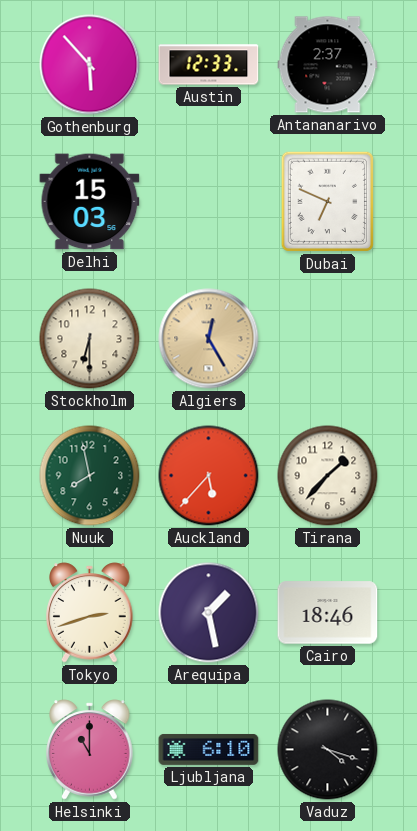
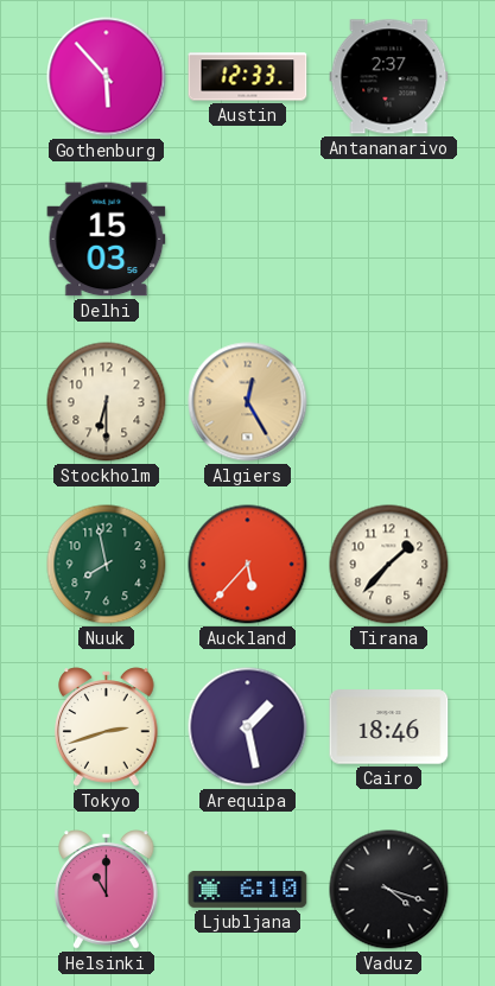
Dubai: 6:49 -> none
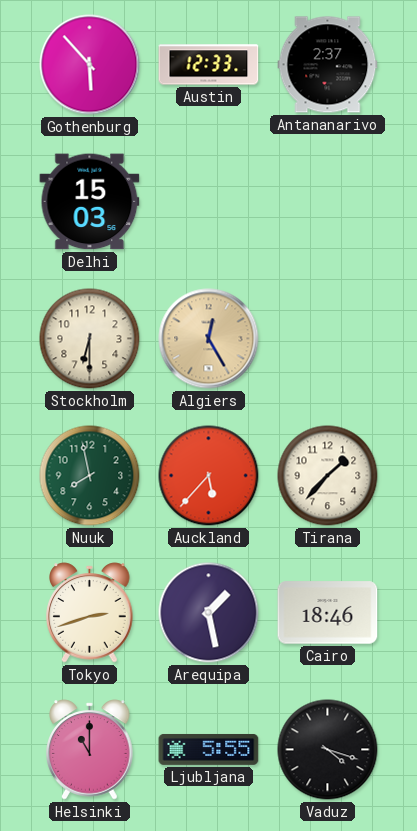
Ljubljana: 6:10 -> 5:55
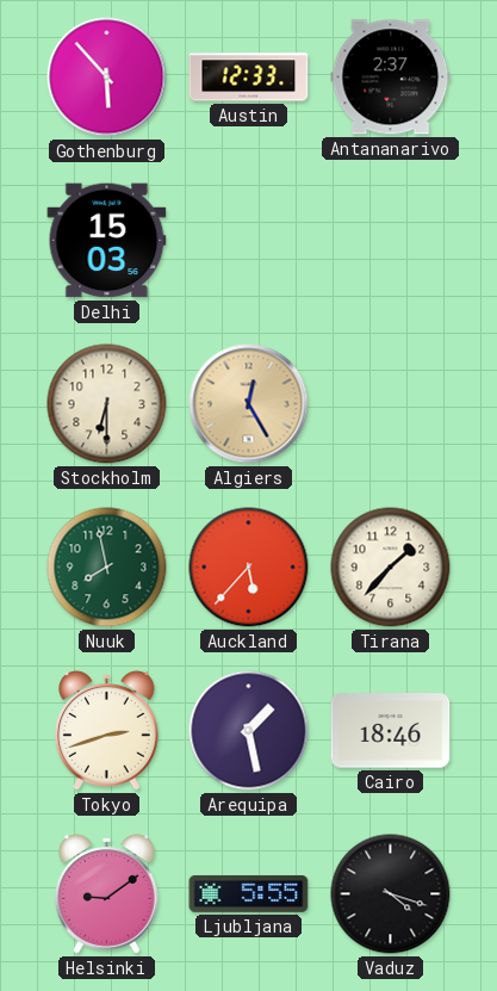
Helsinki: 11:00 -> 9:09
